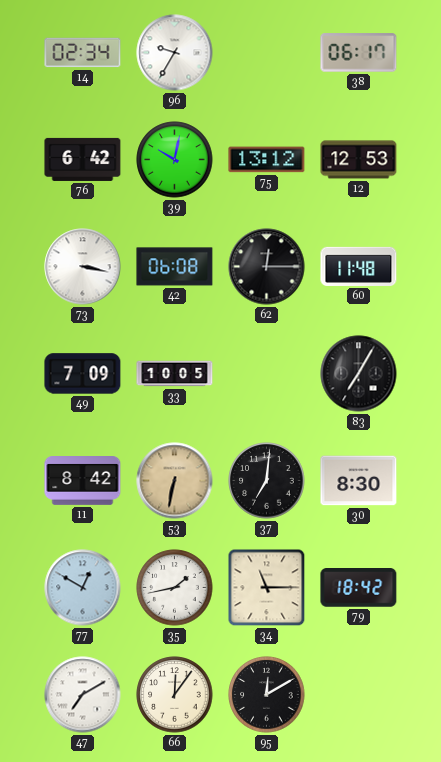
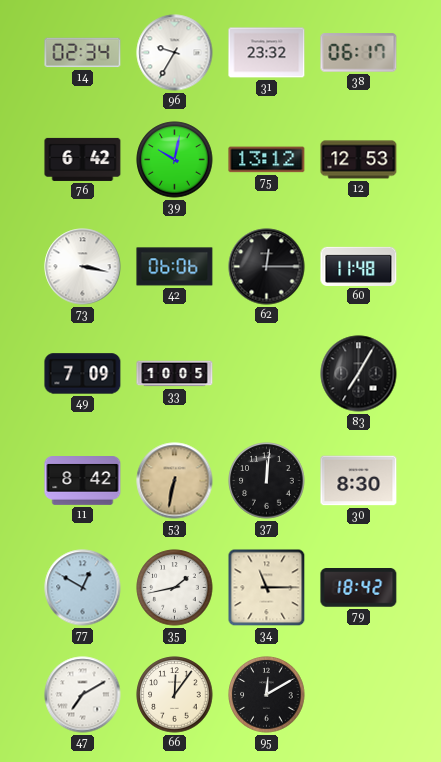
31: none -> 23:32
42: 06:08 -> 06:06
37: 7:01 -> 12:01
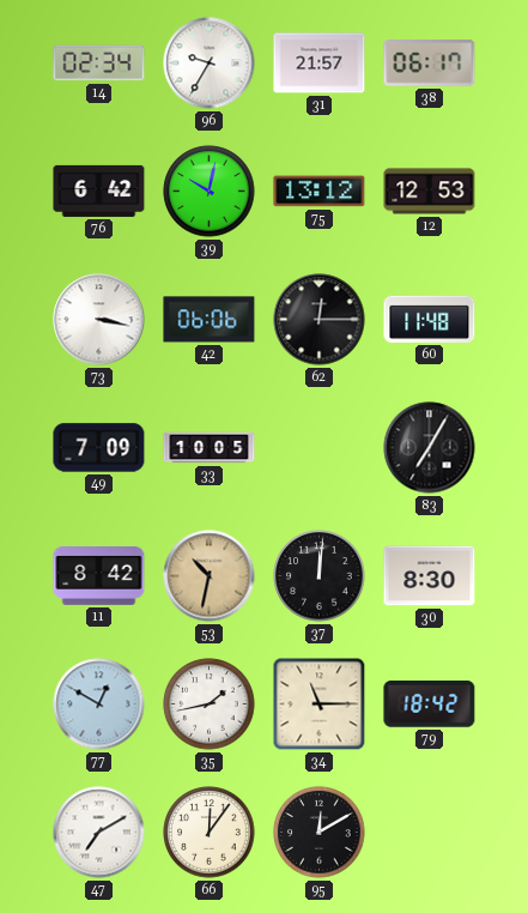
31: 23:32 -> 21:57
53: 6:32 -> 10:32
